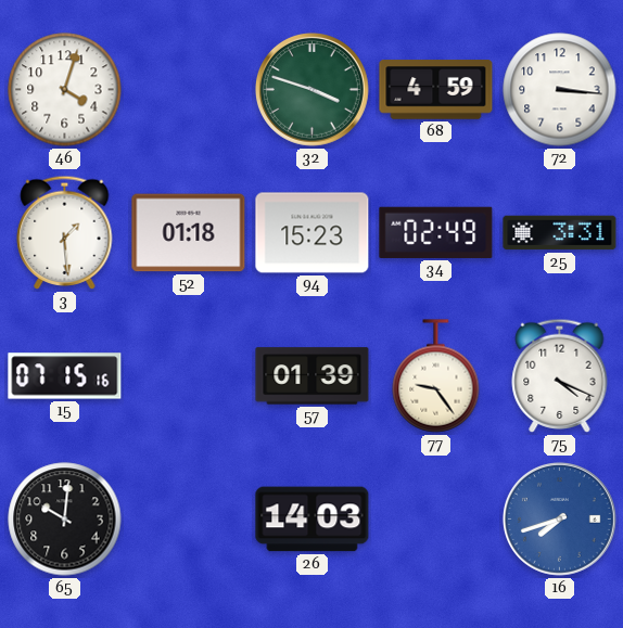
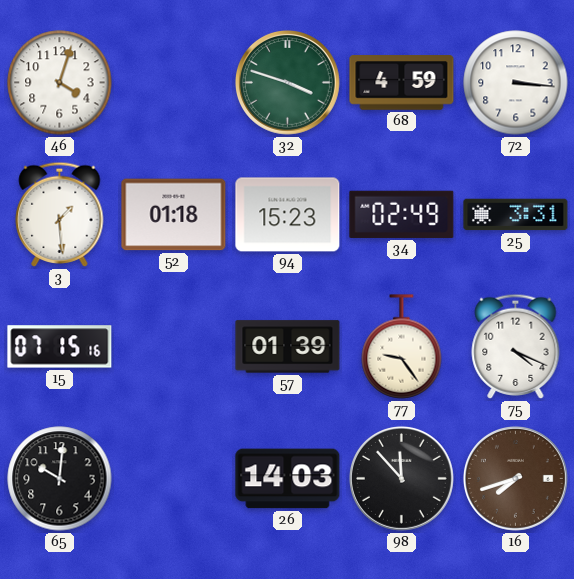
98: none -> 11:53
16 dial: blue -> brown
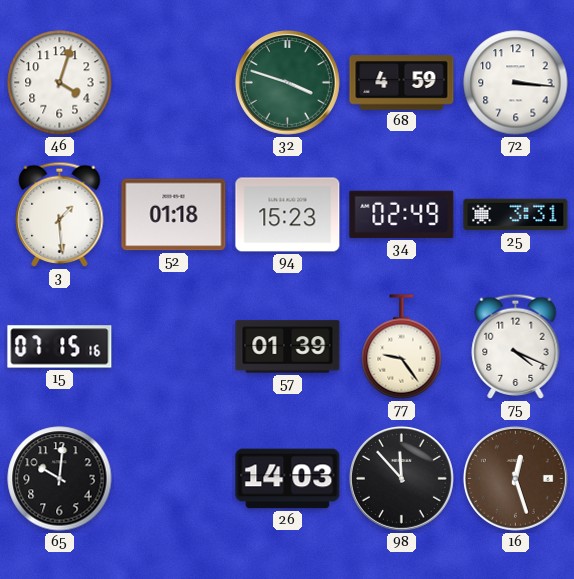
16: 7:42 -> 12:27
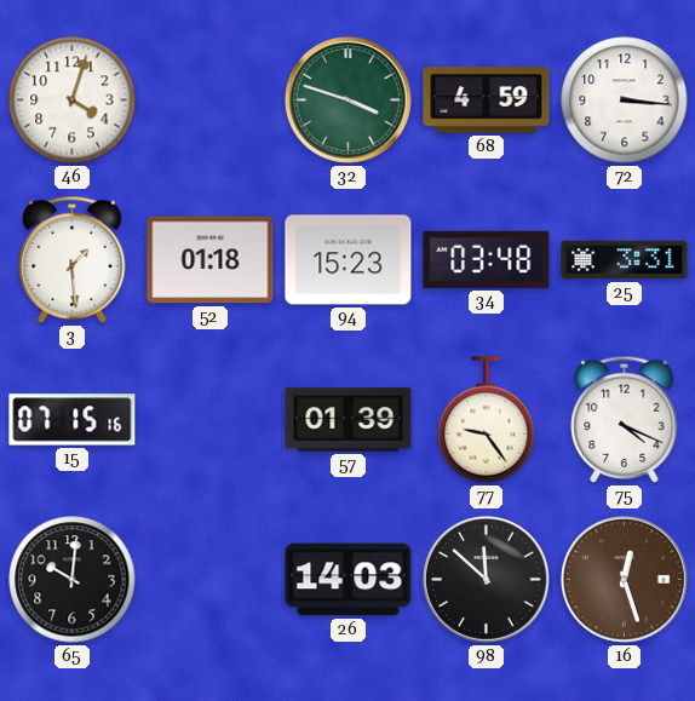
34: 02:49 -> 03:48
98: 11:53 -> 11:52
